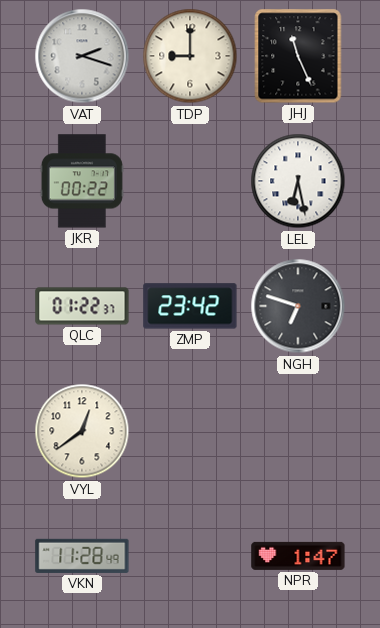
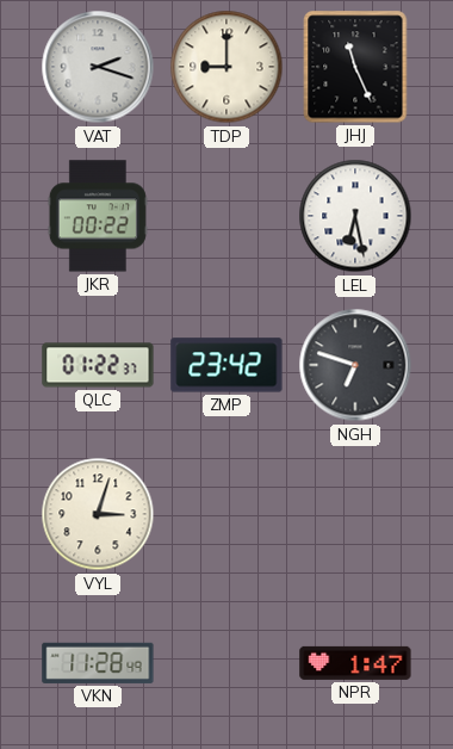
VYL: 12:39 -> 3:03
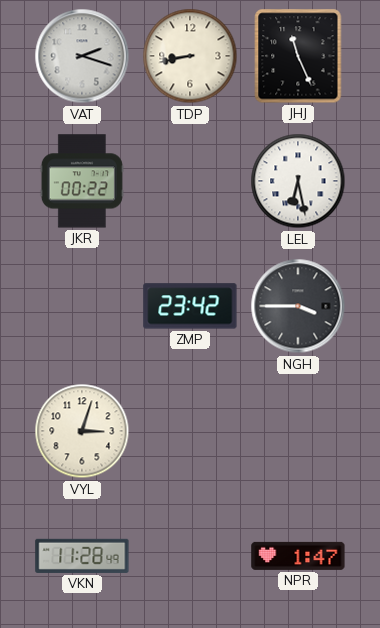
TDP: 9:00 -> 8:43
QLC: 01:22 -> none
NGH: 6:48 -> 3:45
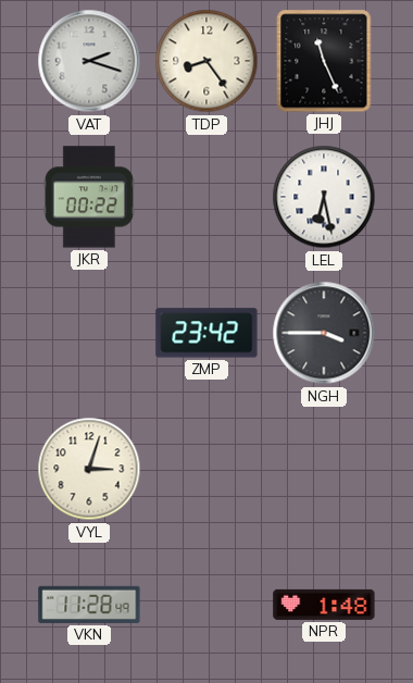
TDP: 8:43 -> 8:24
NPR: 1:47 -> 1:48
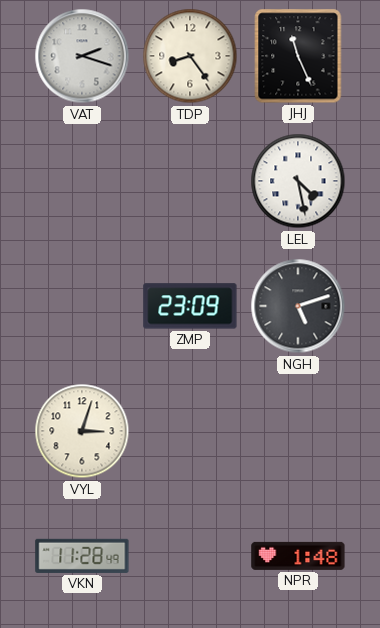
JKR: 00:22 -> none
LEL: 6:28 -> 4:28
ZMP: 23:42 -> 23:09
NGH: 3:45 -> 5:12
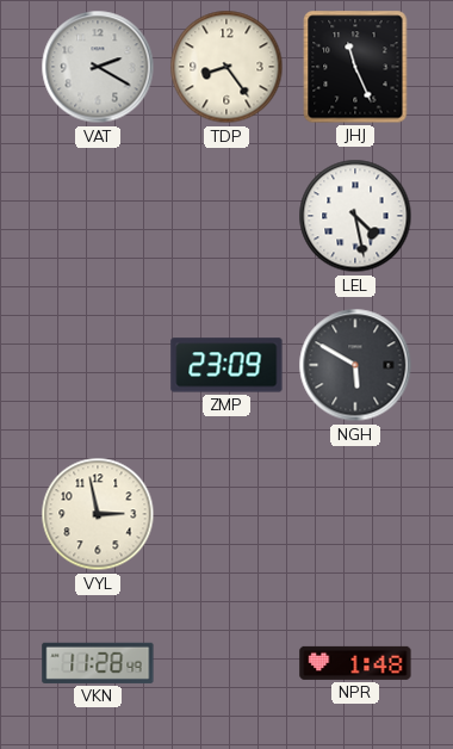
VAT: 2:18 -> 2:20
NGH: 5:12 -> 5:50
VYL: 3:03 -> 2:58
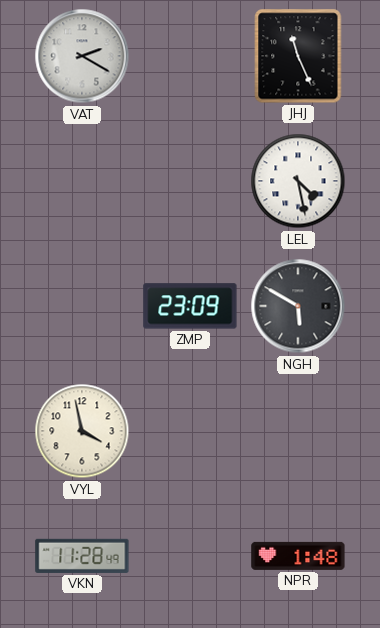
TDP: 8:24 -> none
VYL: 2:58 -> 3:58
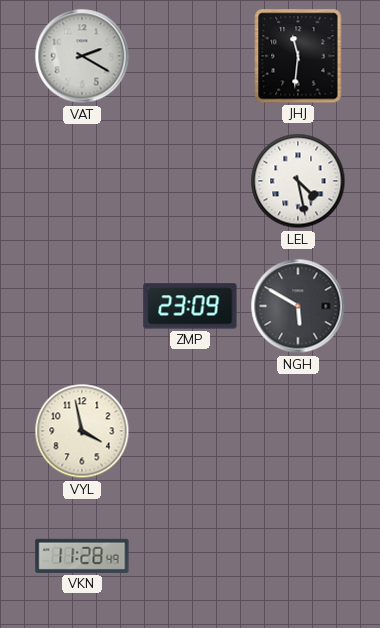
JHJ: 11:26 -> 11:31
NPR: 1:48 -> none
